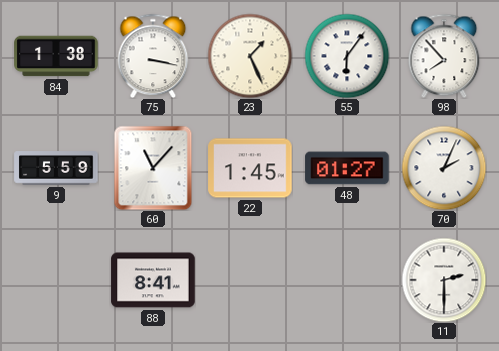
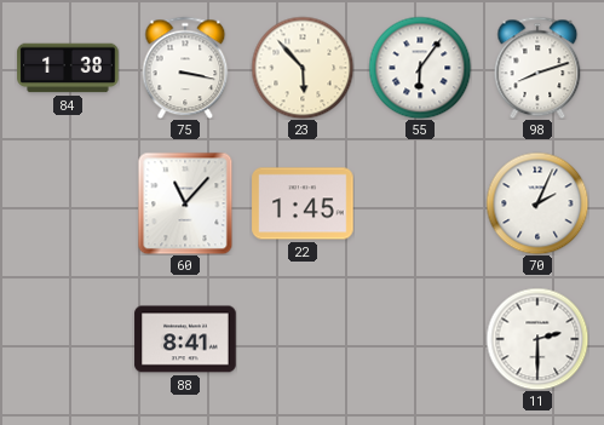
23: 1:26 -> 5:53
98: 7:53 -> 8:12
9: 5:59 -> none
48: 01:27 -> none
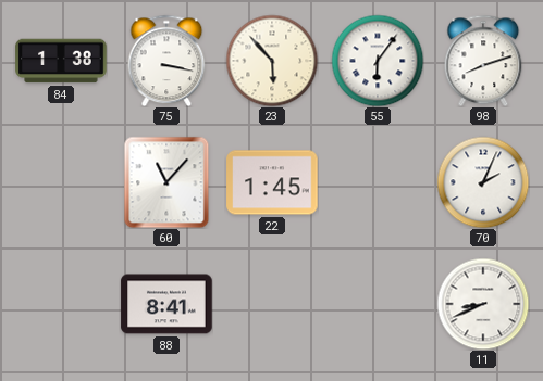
11: 2:30 -> 8:41
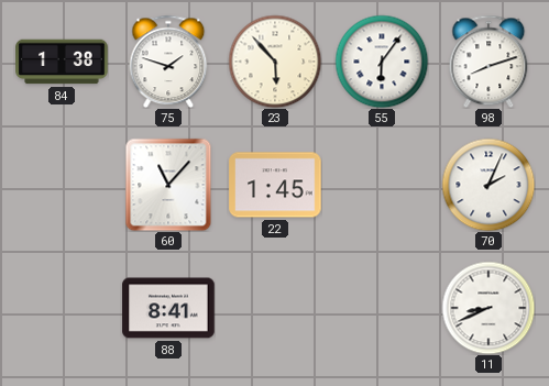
75: 3:17 -> 1:48
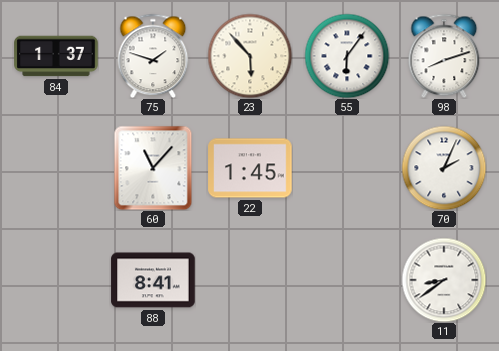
84: 1:38 -> 1:37
11: 8:41 -> 8:39
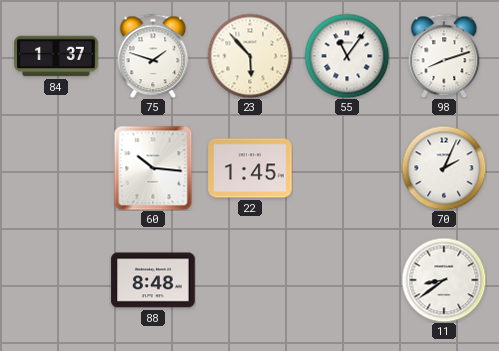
55: 6:06 -> 11:06
60: 11:07 -> 10:16
88: 8:41 -> 8:48
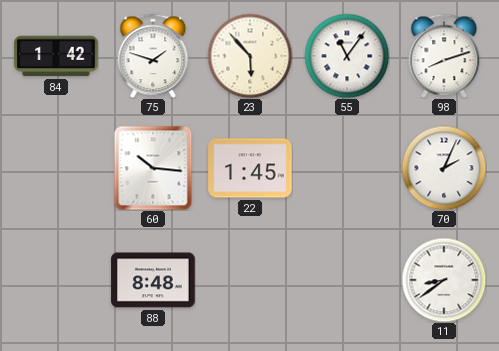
84: 1:37 -> 1:42
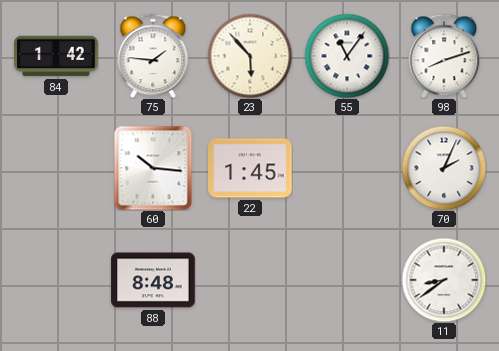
75: 1:48 -> 1:46
